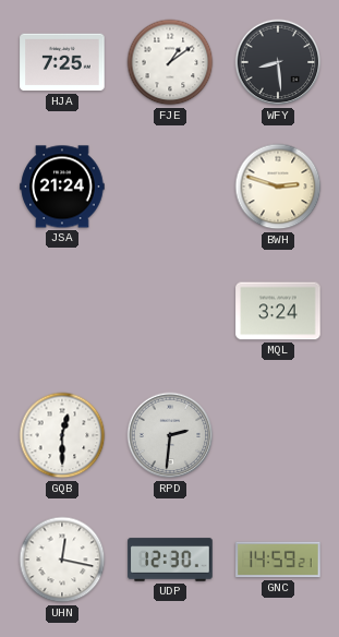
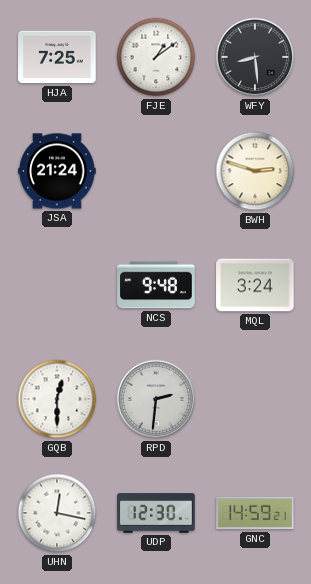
NCS: none -> 9:48
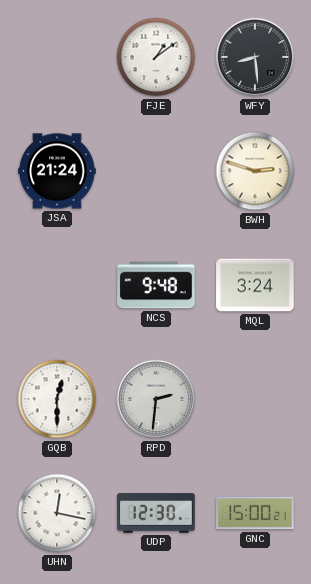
HJA: 7:25 -> none
GNC: 14:59 -> 15:00
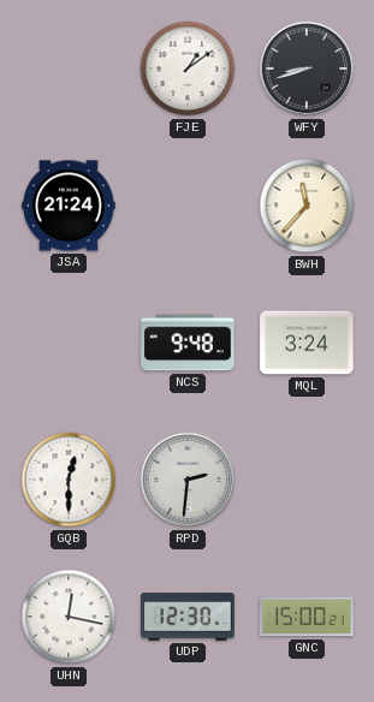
WFY: 8:29 -> 8:42
BWH: 2:48 -> 11:37
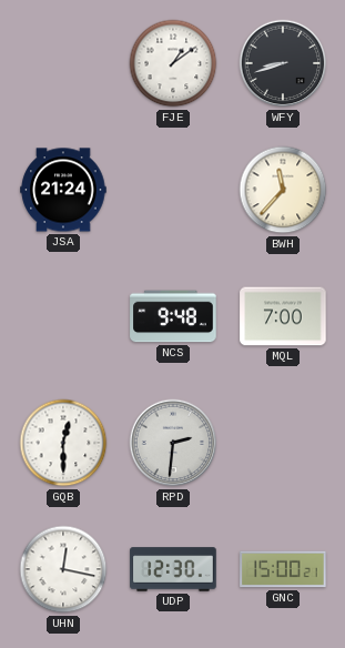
MQL: 3:24 -> 7:00
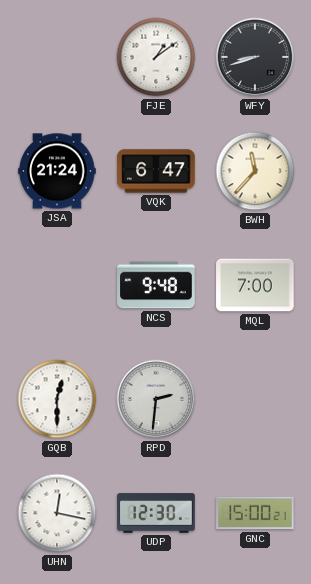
VQK: none -> 6:47
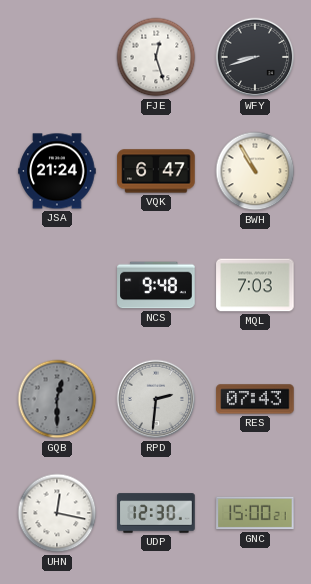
FJE: 1:09 -> 12:27
BWH: 11:37 -> 10:55
MQL: 7:00 -> 7:03
GQB dial: white -> grey
RES: none -> 07:43
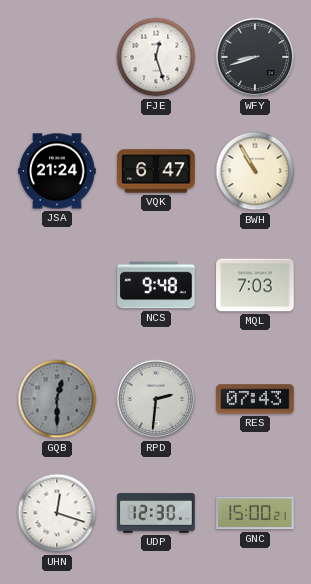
UHN: 12:17 -> 12:18
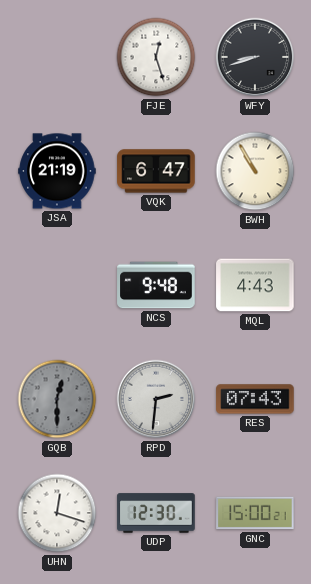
JSA: 21:24 -> 21:19
MQL: 7:03 -> 4:43
